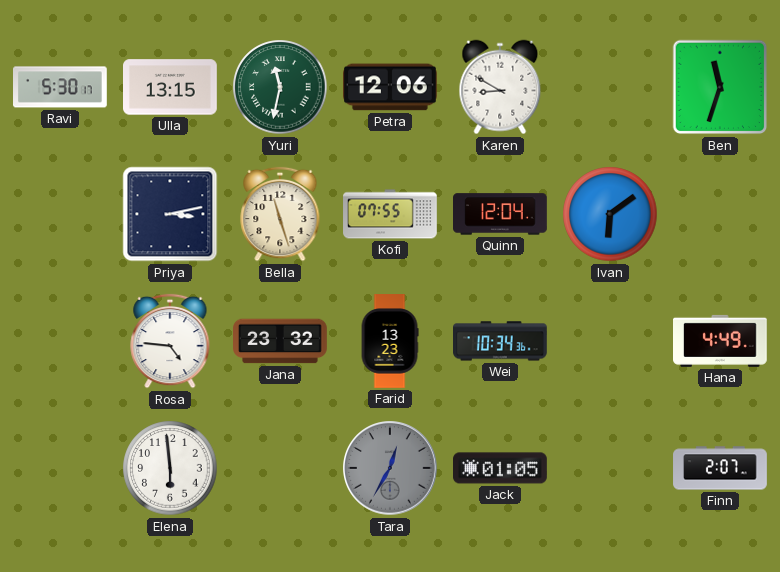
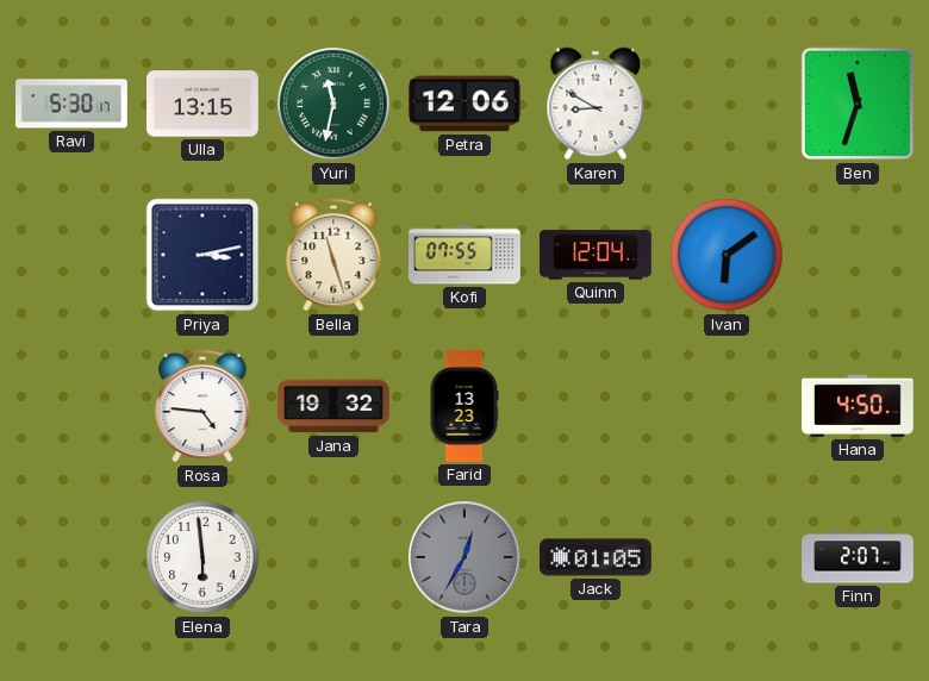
Jana: 23:32 -> 19:32
Wei: 10:34 -> none
Hana: 4:49 -> 4:50
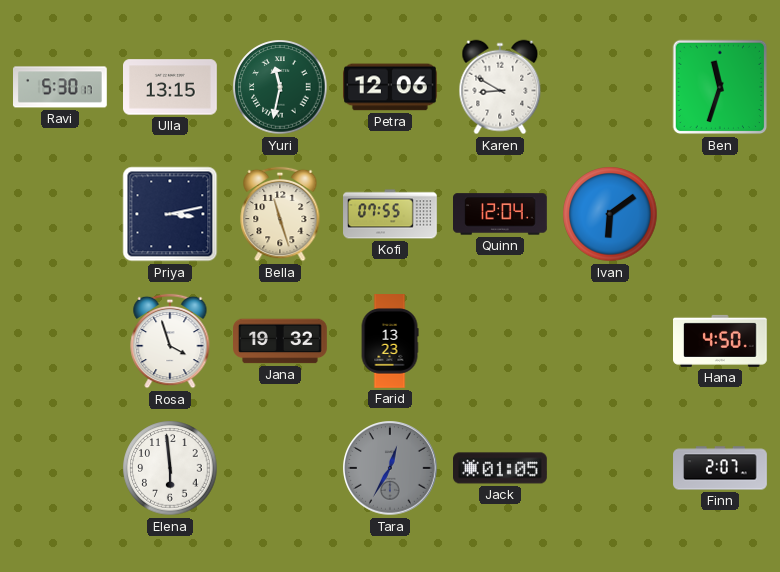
Rosa: 4:46 -> 3:57
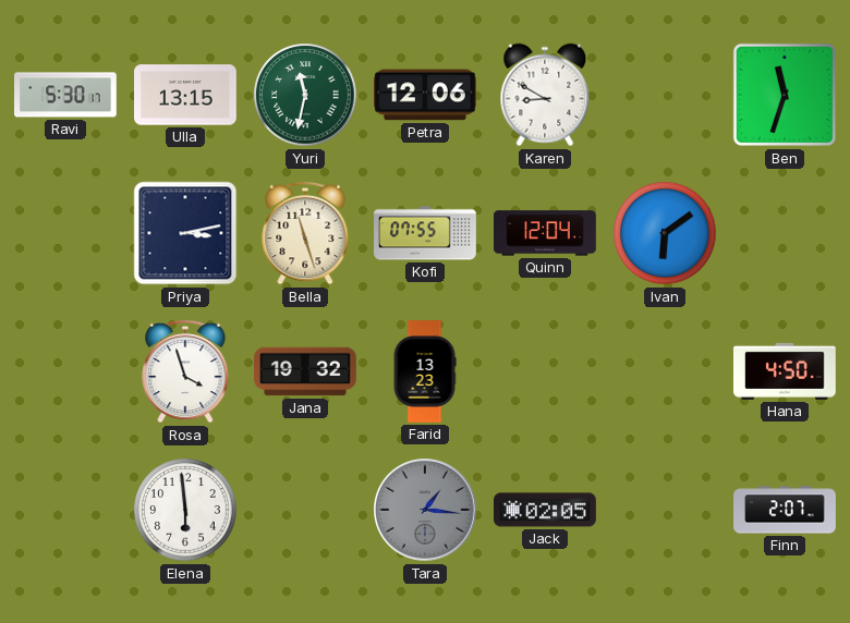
Tara: 12:35 -> 1:16
Jack: 01:05 -> 02:05
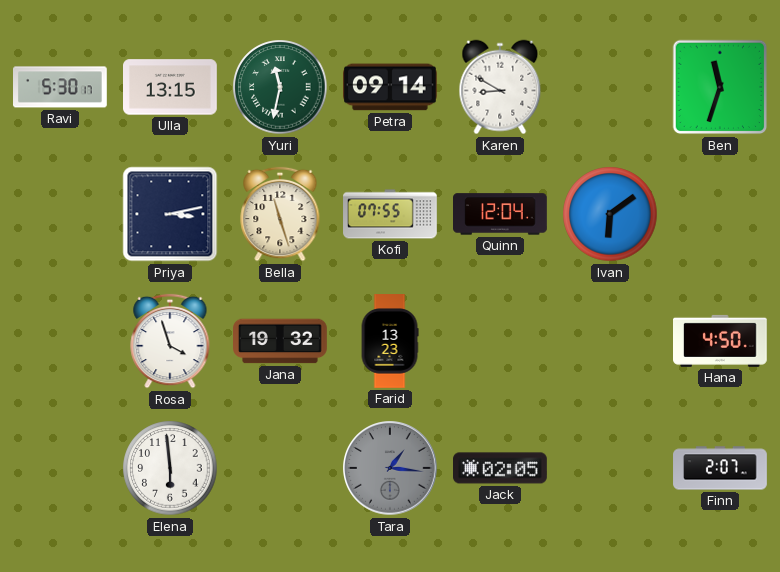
Petra: 12:06 -> 09:14
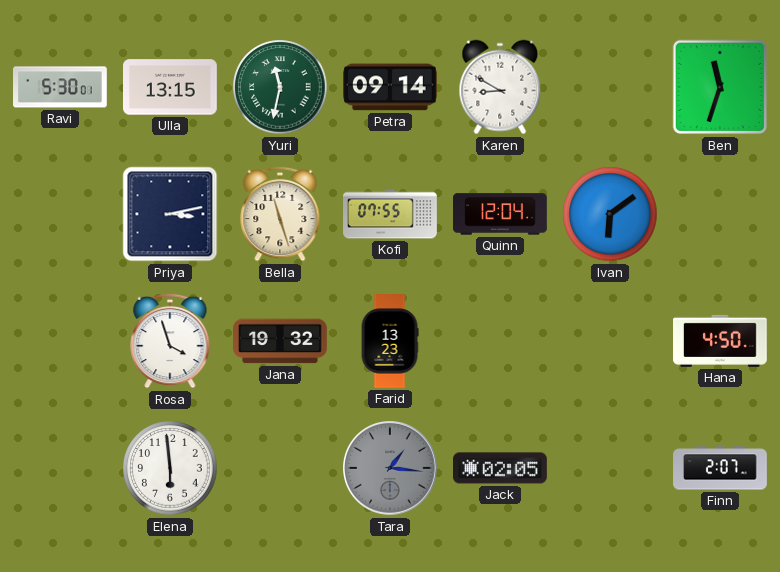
Ravi: 5:30:17 -> 5:30:01
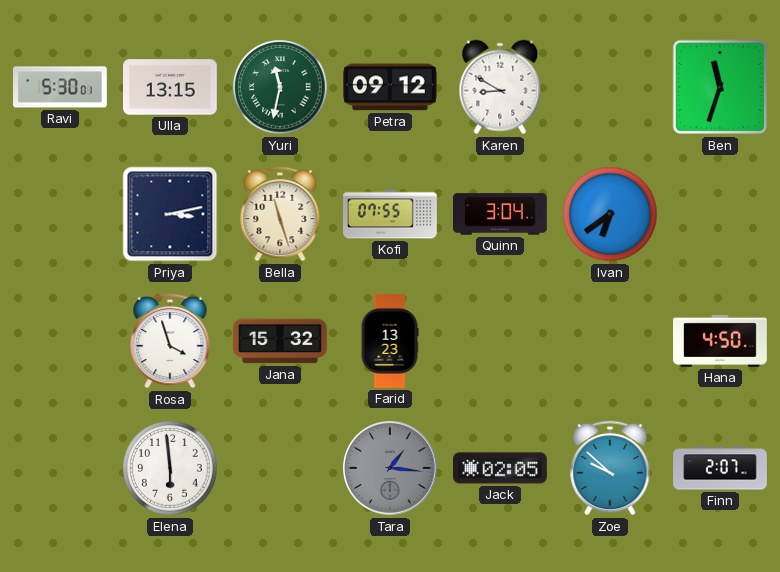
Petra: 09:14 -> 09:12
Quinn: 12:04 -> 3:04
Ivan: 6:09 -> 6:39
Jana: 19:32 -> 15:32
Zoe: none -> 9:52
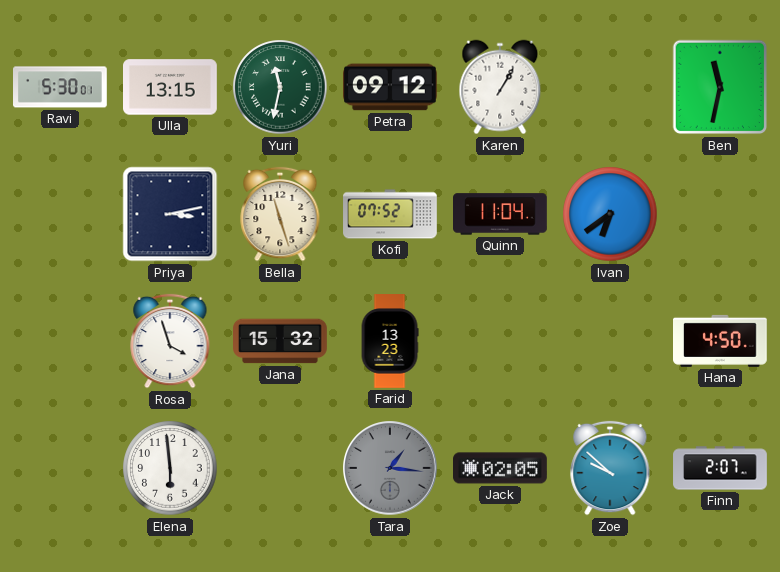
Karen: 8:50 -> 1:05
Ben: 11:33 -> 11:32
Kofi: 07:55 -> 07:52
Quinn: 3:04 -> 11:04
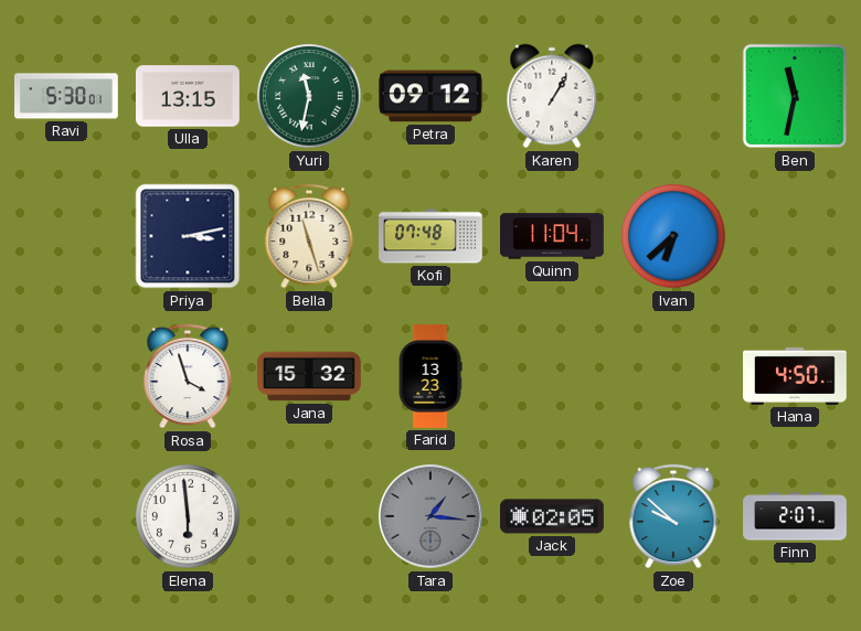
Kofi: 07:52 -> 07:48
Ivan: 6:39 -> 6:38
